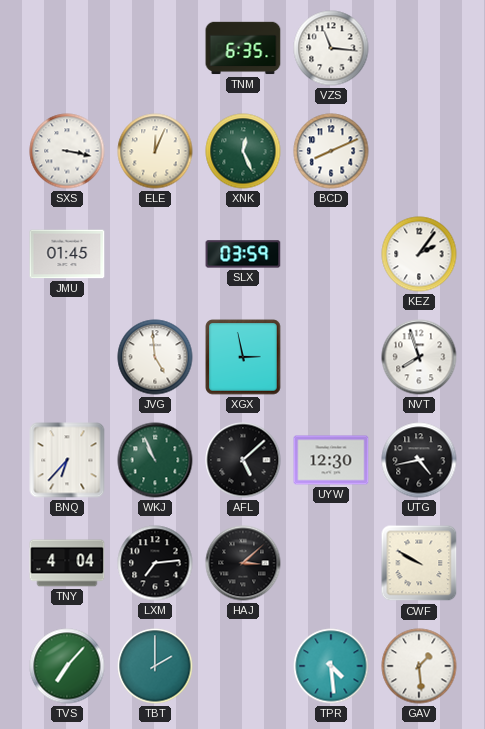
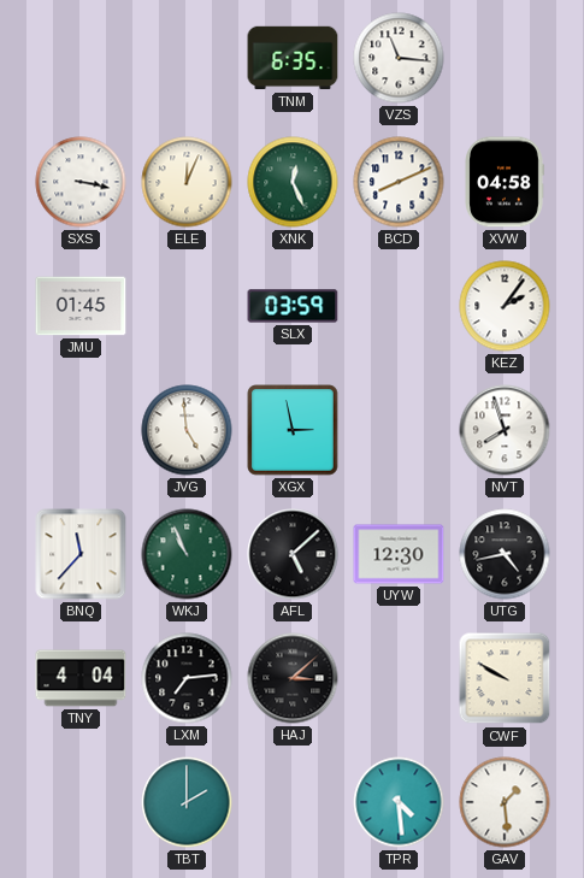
XVW: none -> 04:58
BNQ: 6:37 -> 11:37
TVS: 7:07 -> none
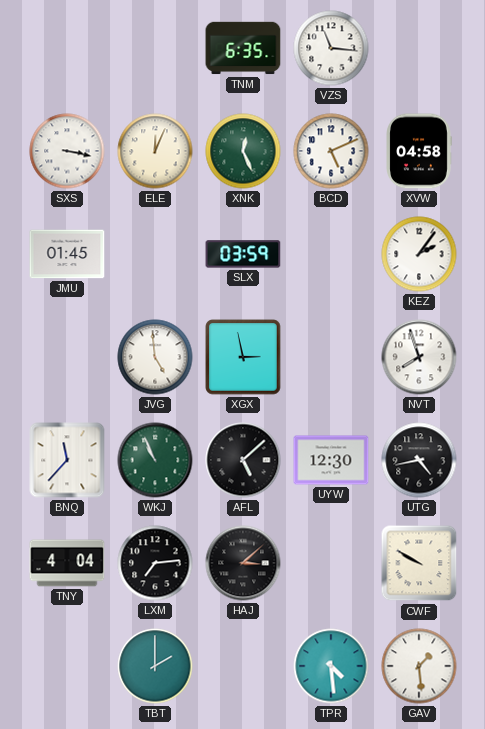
BCD: 8:11 -> 5:11
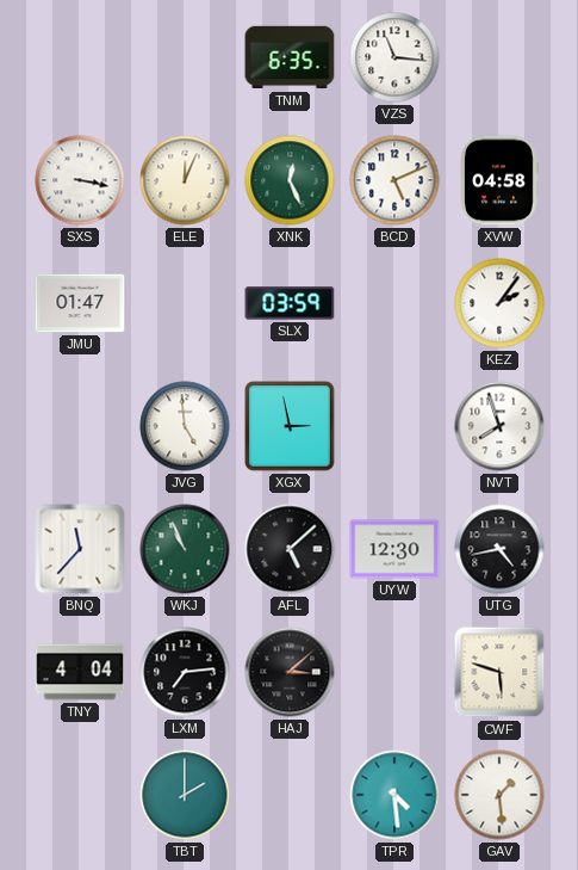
JMU: 01:45 -> 01:47
CWF: 9:50 -> 5:48
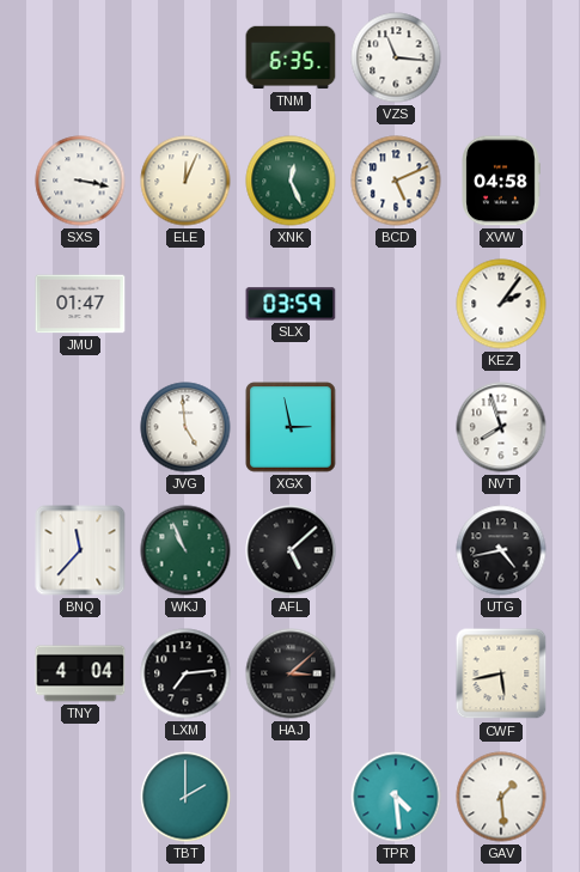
UYW: 12:30 -> none
CWF: 5:48 -> 5:43
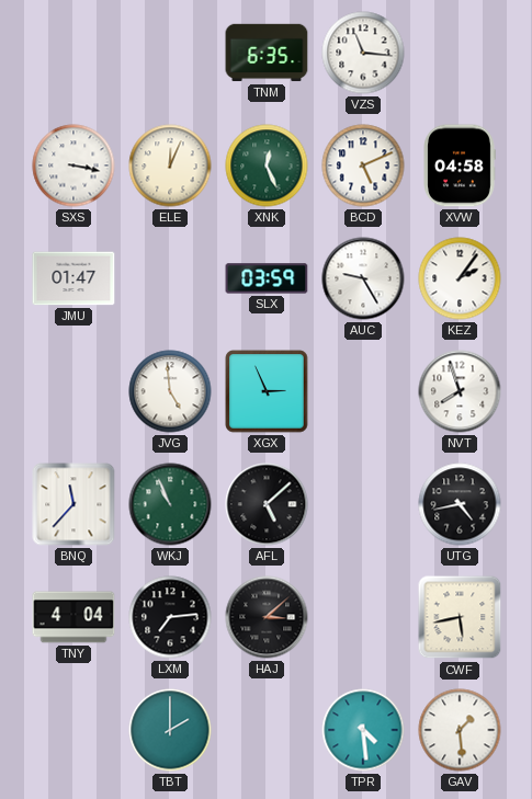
AUC: none -> 9:25
XGX: 2:58 -> 2:56
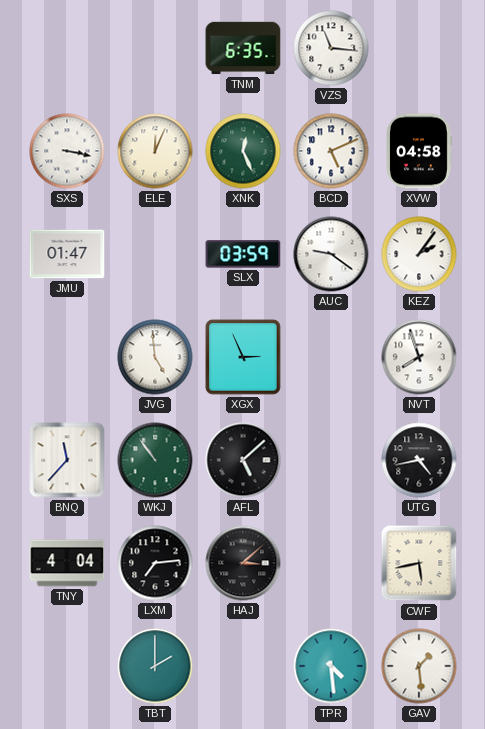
AUC: 9:25 -> 9:21
WKJ: 10:56 -> 10:54
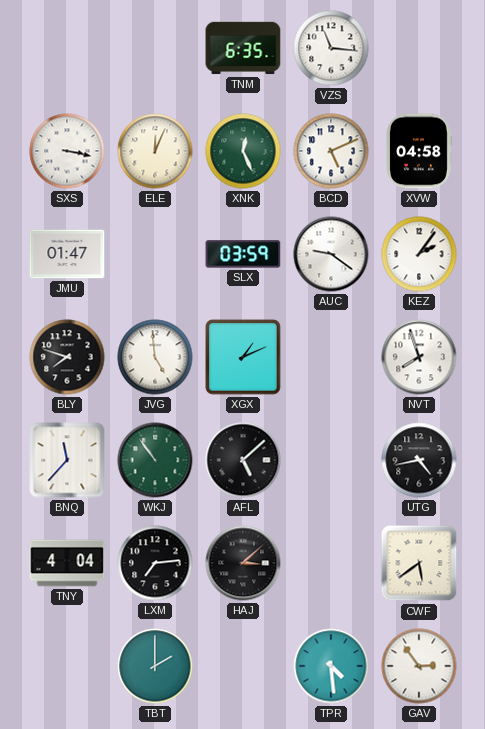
BLY: none -> 7:48
XGX: 2:56 -> 1:11
CWF: 5:43 -> 5:39
GAV: 1:29 -> 2:54
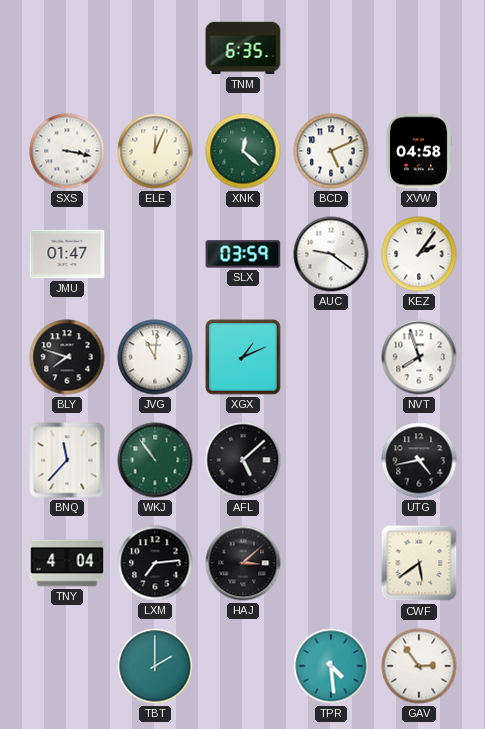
VZS: 11:16 -> none
XNK: 12:26 -> 12:22
JVG: 4:59 -> 11:01
